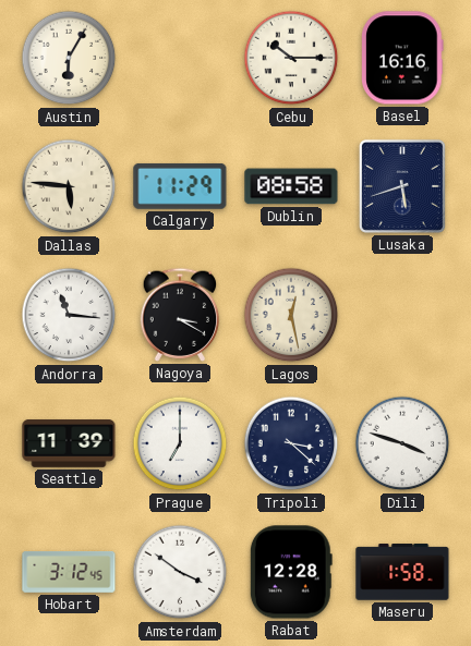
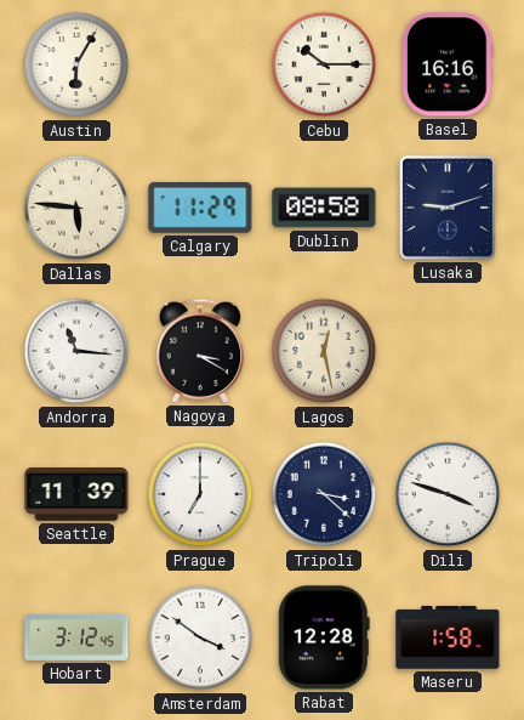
Lusaka: 5:42 -> 9:12
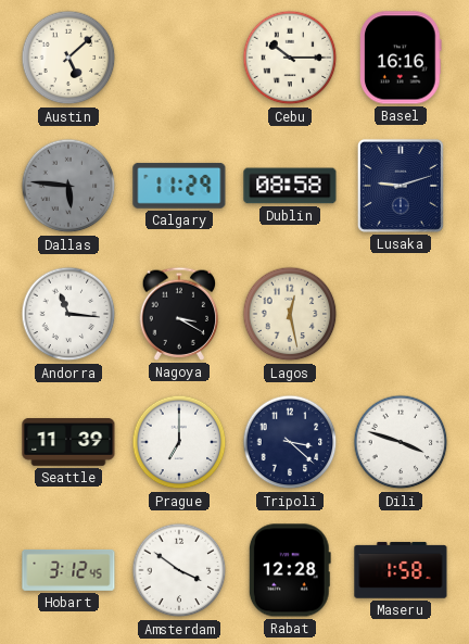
Austin: 6:05 -> 5:08
Dallas dial: cream -> grey
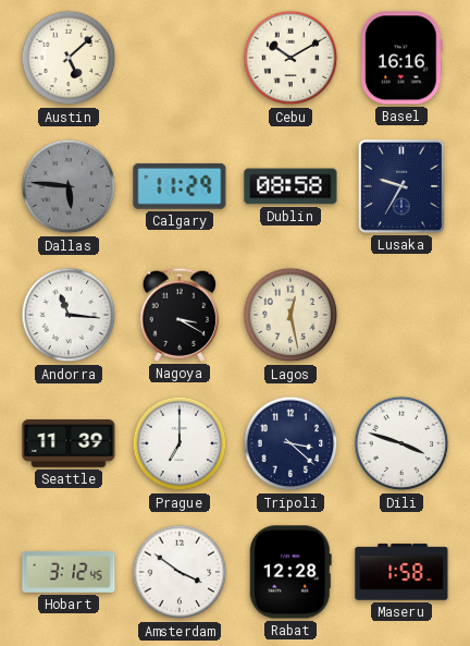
Cebu: 10:15 -> 10:10
Lusaka: 9:12 -> 9:35
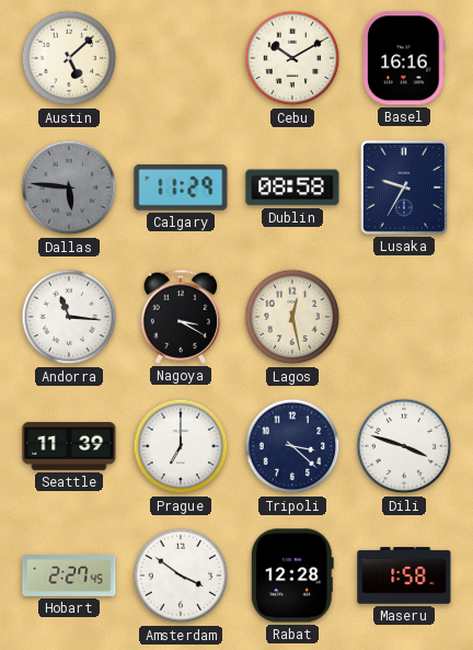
Hobart: 3:12 -> 2:27
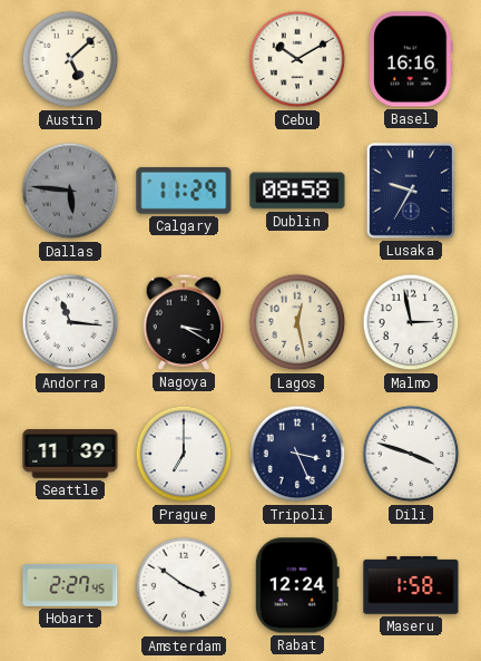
Malmo: none -> 2:58
Tripoli: 3:22 -> 3:26
Rabat: 12:28 -> 12:24
